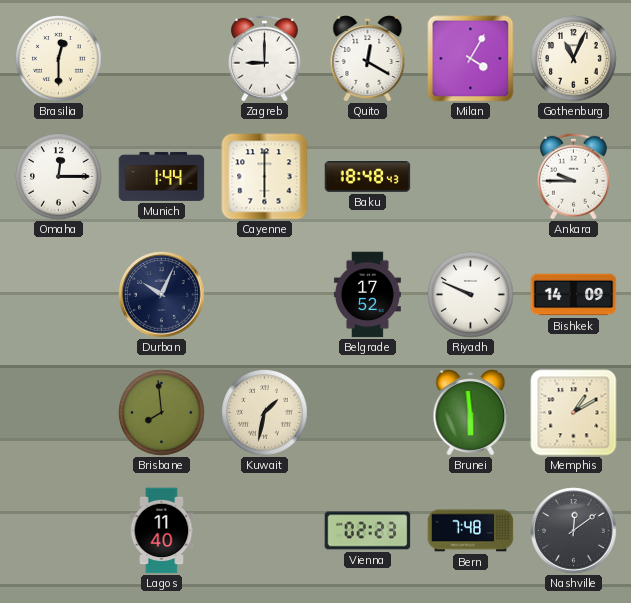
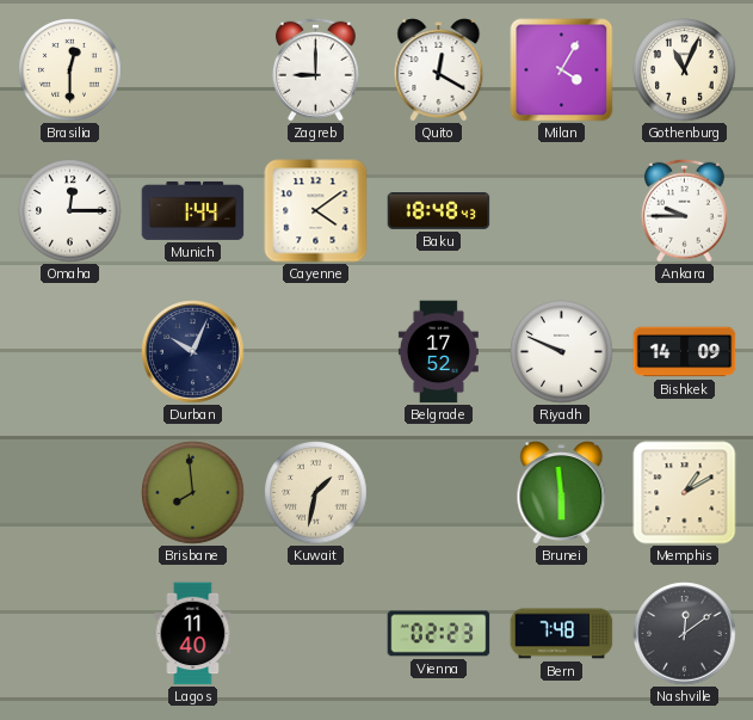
Cayenne: 6:00 -> 4:09
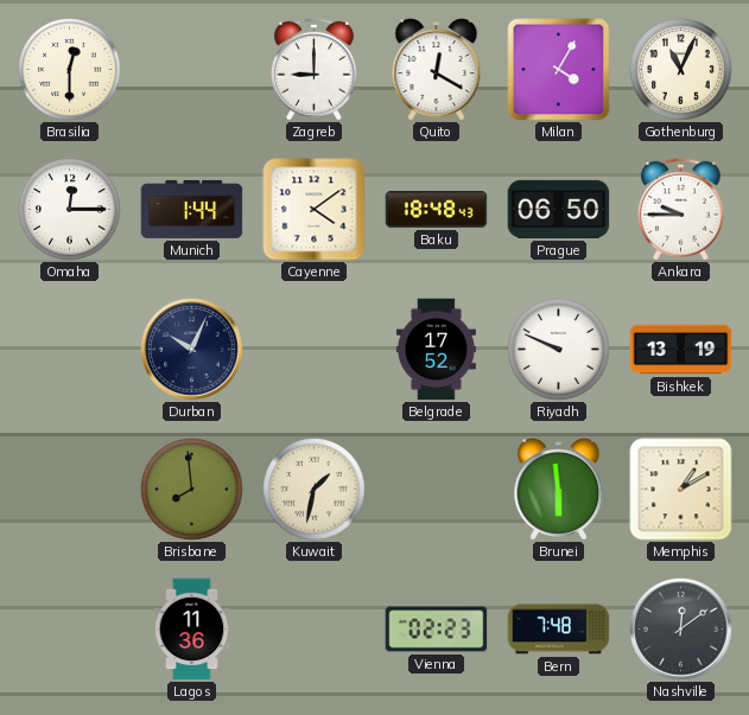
Prague: none -> 06:50
Bishkek: 14:09 -> 13:19
Lagos: 11:40 -> 11:36
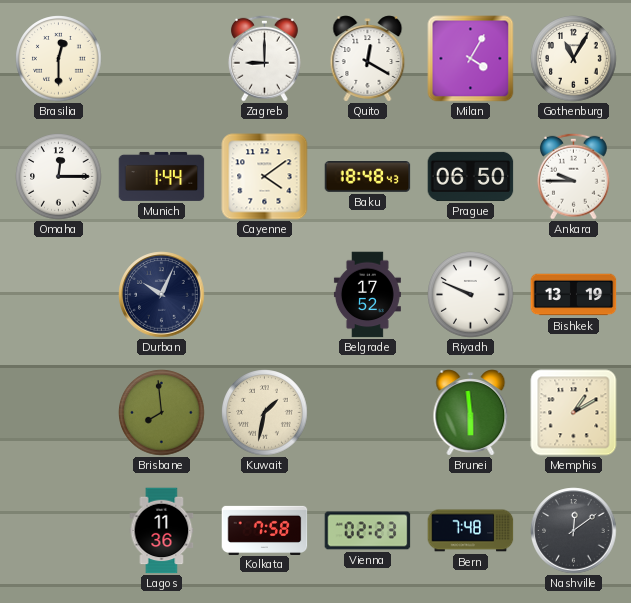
Gothenburg: 11:04 -> 11:05
Kolkata: none -> 7:58
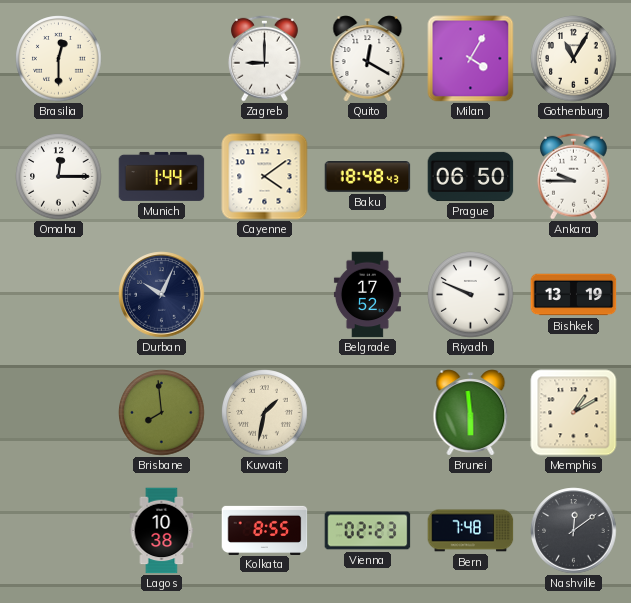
Lagos: 11:36 -> 10:38
Kolkata: 7:58 -> 8:55
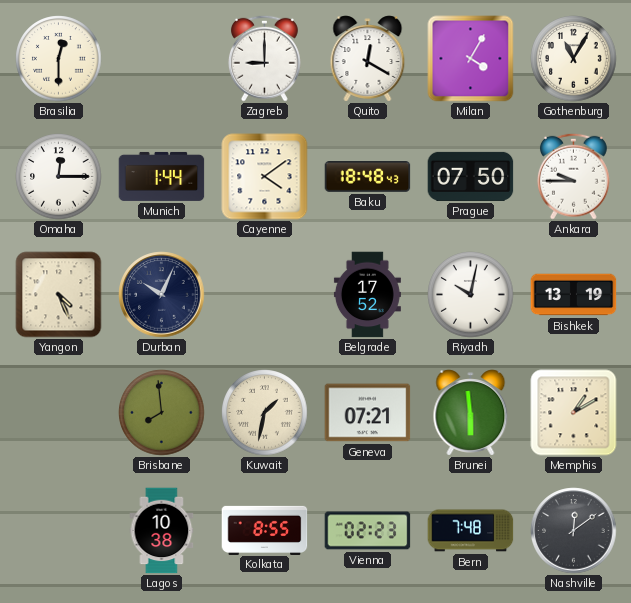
Prague: 06:50 -> 07:50
Yangon: none -> 4:26
Riyadh: 9:49 -> 10:02
Geneva: none -> 07:21
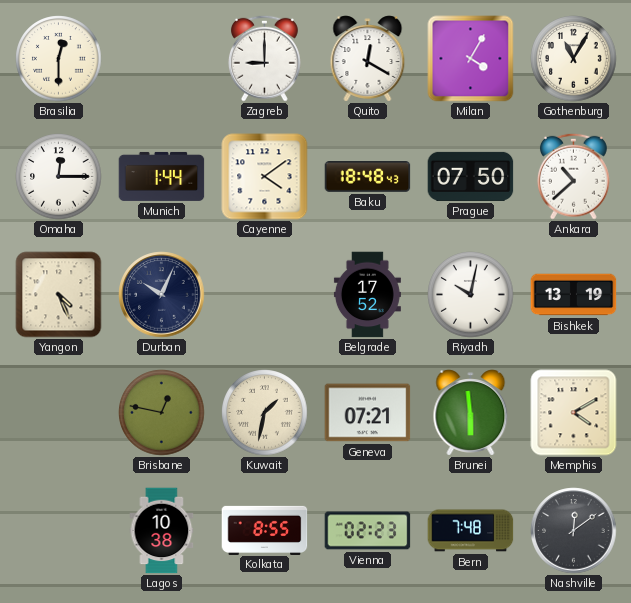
Ankara: 9:45 -> 10:38
Brisbane: 7:59 -> 12:47
Memphis: 1:10 -> 4:10
